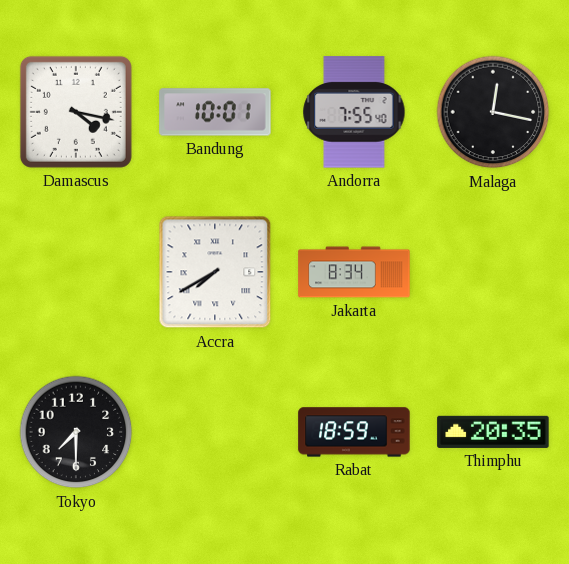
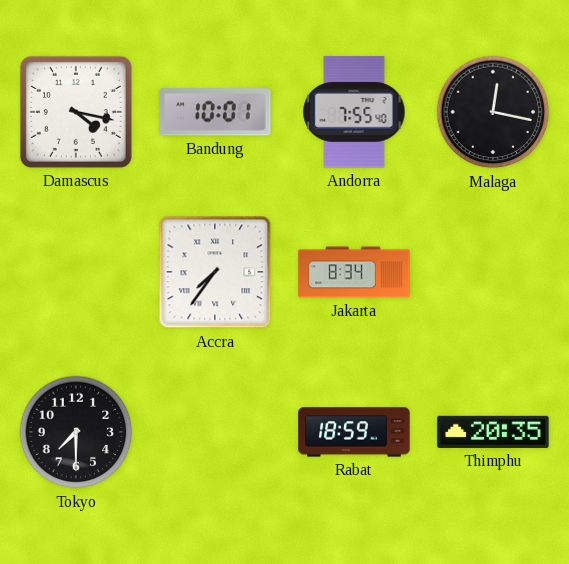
Accra: 7:40 -> 7:36
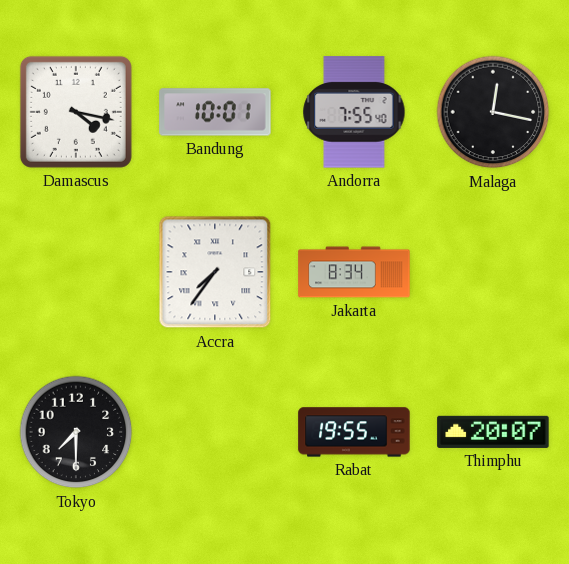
Rabat: 18:59 -> 19:55
Thimphu: 20:35 -> 20:07
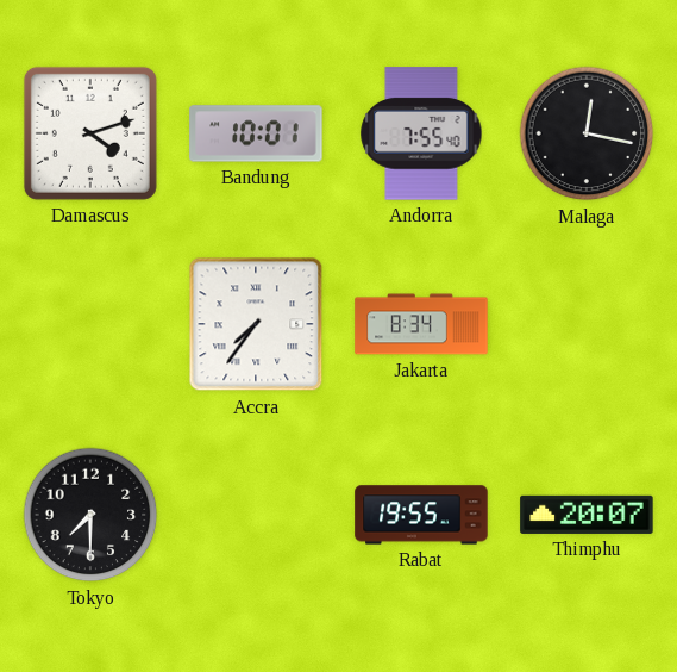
Damascus: 4:17 -> 4:12
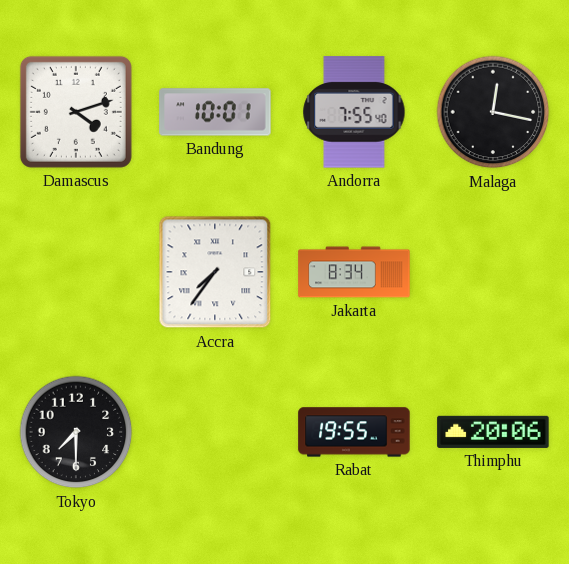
Thimphu: 20:07 -> 20:06
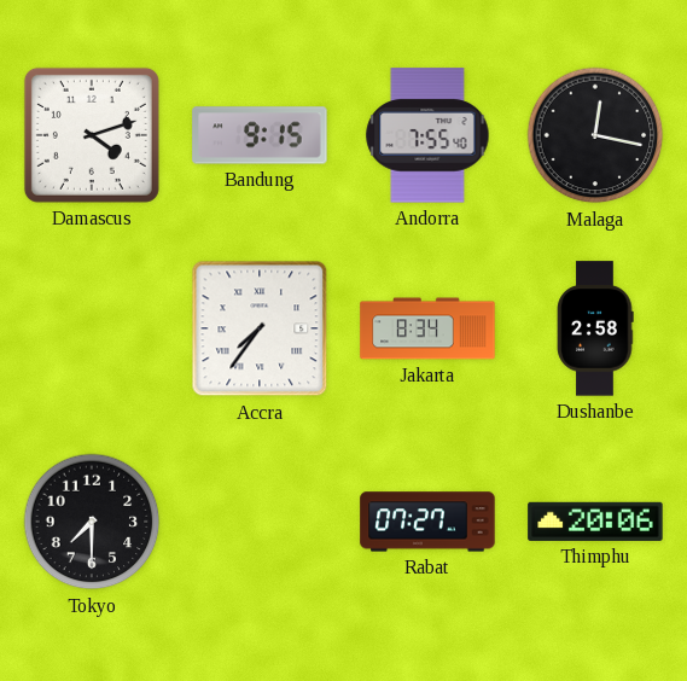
Bandung: 10:01 -> 9:15
Dushanbe: none -> 2:58
Rabat: 19:55 -> 07:27
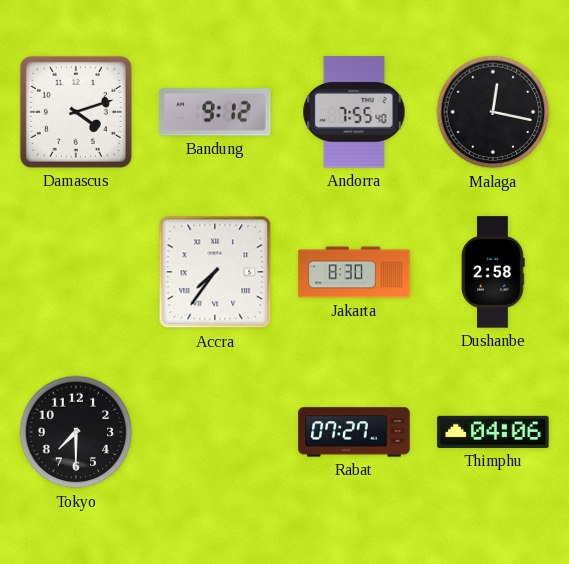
Bandung: 9:15 -> 9:12
Jakarta: 8:34 -> 8:30
Thimphu: 20:06 -> 04:06
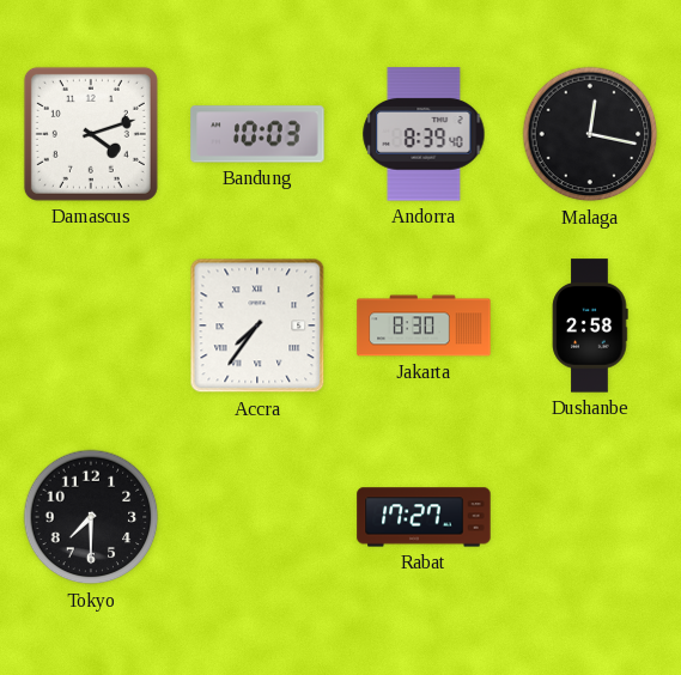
Bandung: 9:12 -> 10:03
Andorra: 7:55 -> 8:39
Rabat: 07:27 -> 17:27
Thimphu: 04:06 -> none
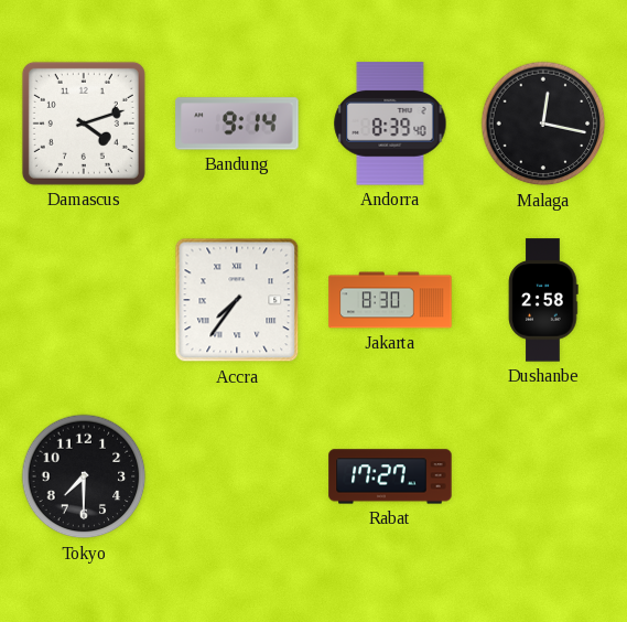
Bandung: 10:03 -> 9:14
